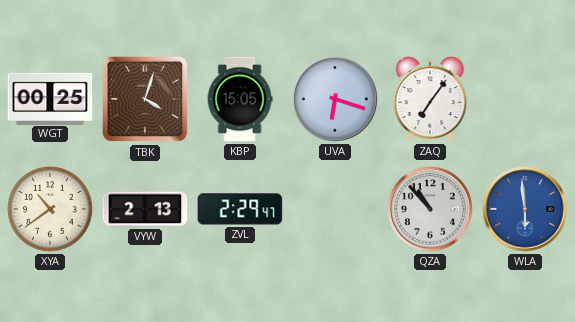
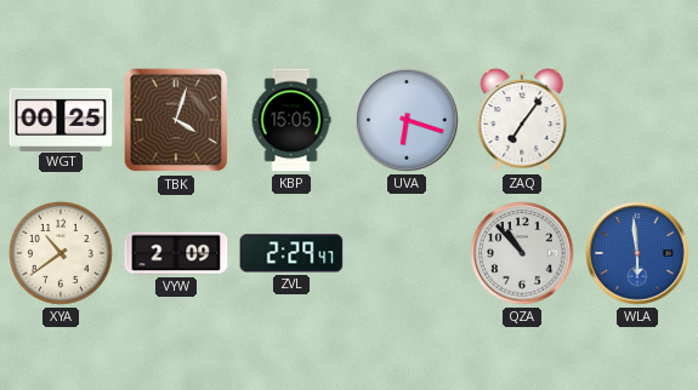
VYW: 2:13 -> 2:09
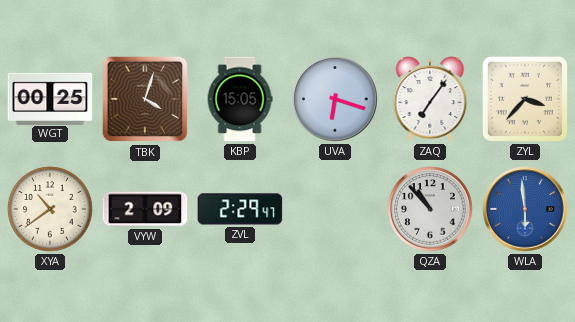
ZYL: none -> 3:37
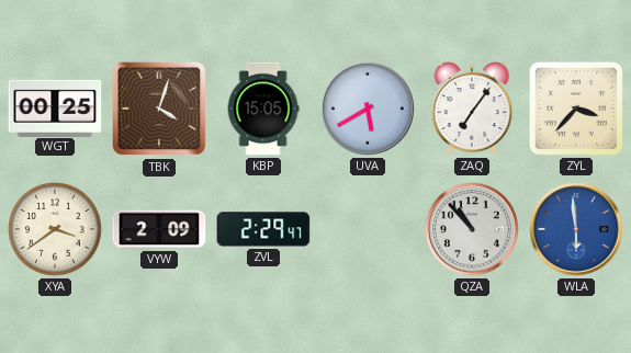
UVA: 6:18 -> 5:40
XYA: 10:39 -> 3:39
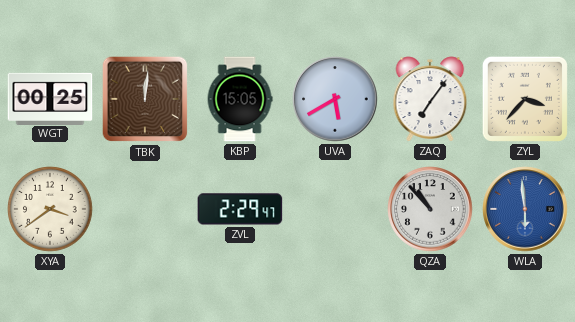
TBK: 4:03 -> 12:01
VYW: 2:09 -> none
